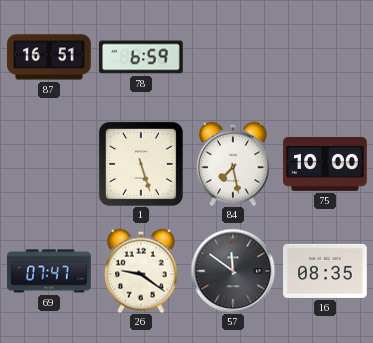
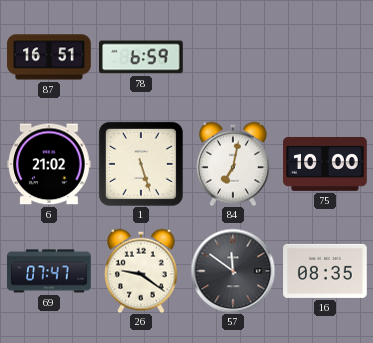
6: none -> 21:02
84: 7:28 -> 7:02
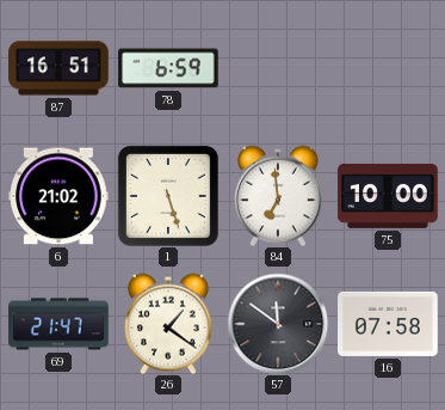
84: 7:02 -> 6:59
69: 07:47 -> 21:47
26: 9:21 -> 1:21
16: 08:35 -> 07:58
